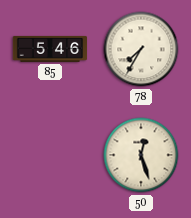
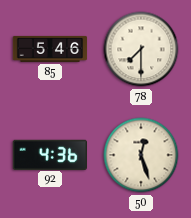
78: 7:35 -> 7:30
92: none -> 4:36
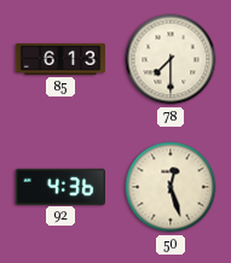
85: 5:46 -> 6:13
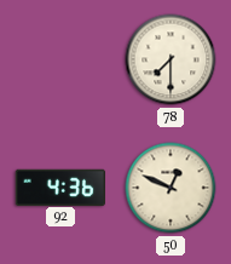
85: 6:13 -> none
50: 12:27 -> 12:49
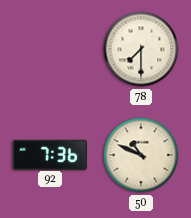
92: 4:36 -> 7:36
50: 12:49 -> 10:49
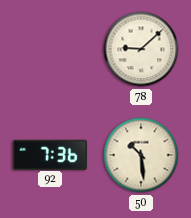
78: 7:30 -> 9:08
50: 10:49 -> 10:29
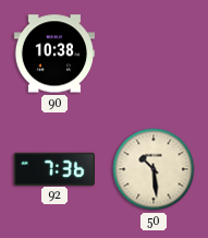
90: none -> 10:38
78: 9:08 -> none
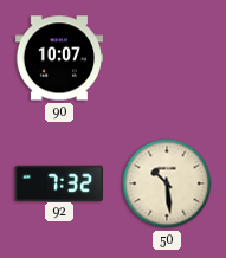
90: 10:38 -> 10:07
92: 7:36 -> 7:32
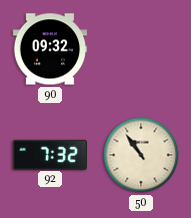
90: 10:07 -> 09:32
50: 10:29 -> 10:54
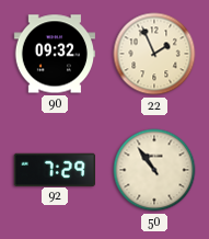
22: none -> 1:56
92: 7:32 -> 7:29
